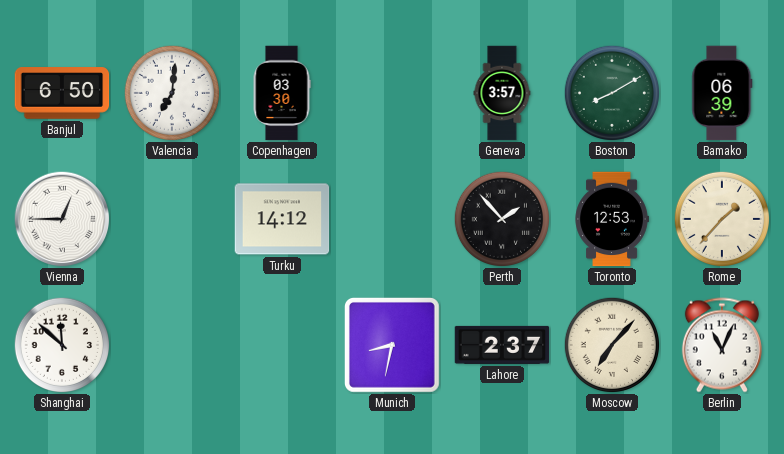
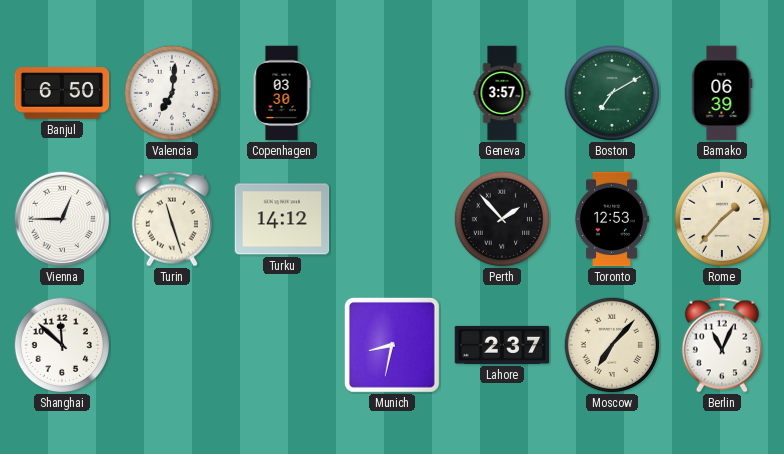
Boston: 8:10 -> 7:10
Turin: none -> 11:27
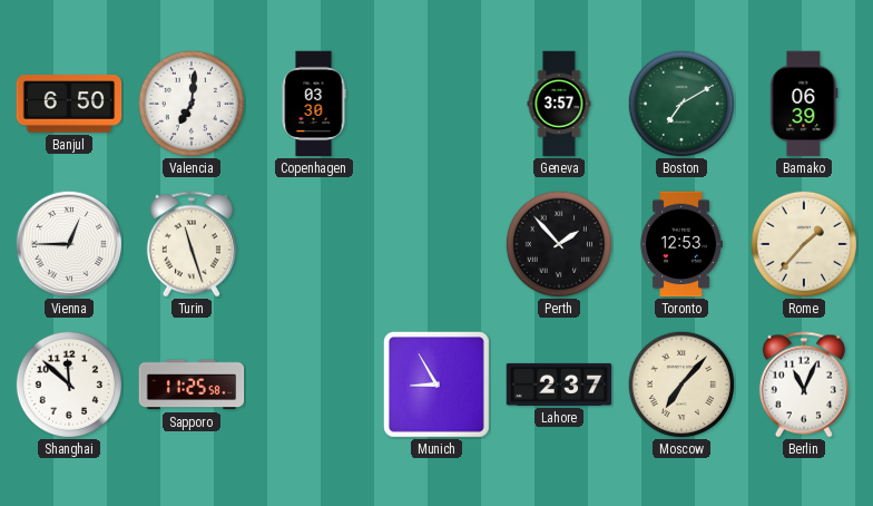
Turku: 14:12 -> none
Sapporo: none -> 11:25
Munich: 8:32 -> 8:55
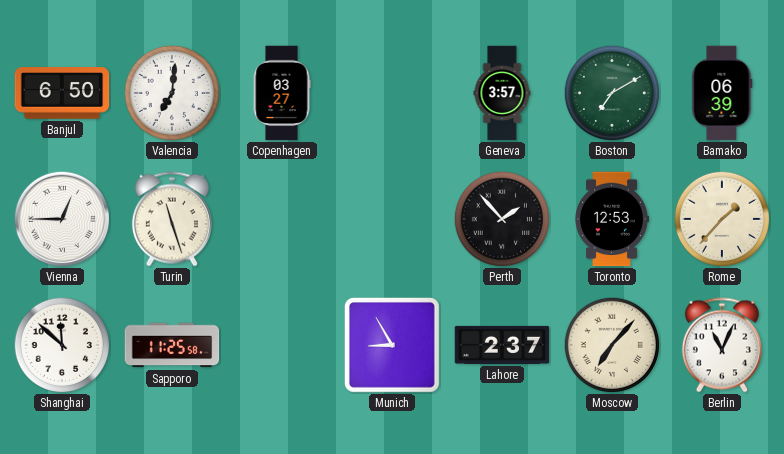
Copenhagen: 03:30 -> 03:27
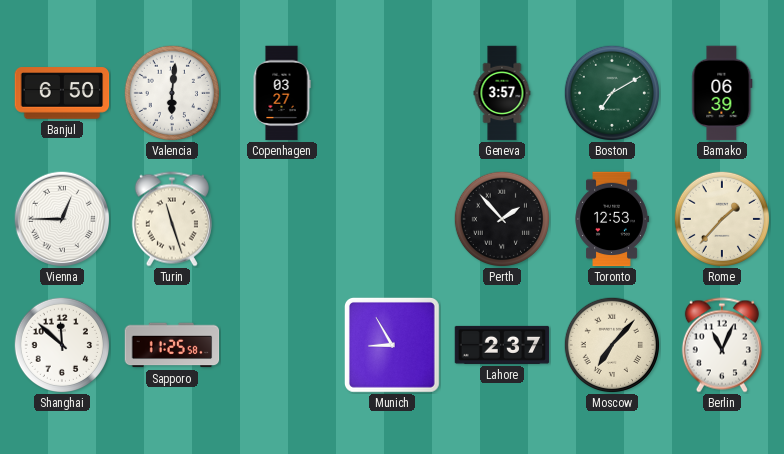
Valencia: 7:01 -> 6:01
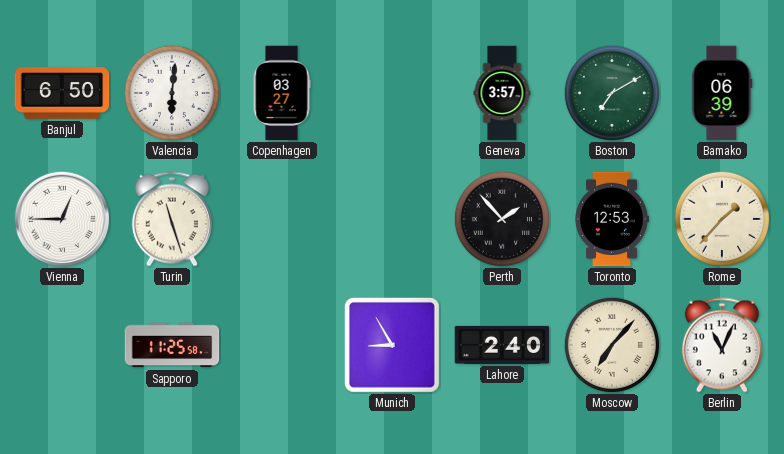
Shanghai: 11:52 -> none
Lahore: 2:37 -> 2:40
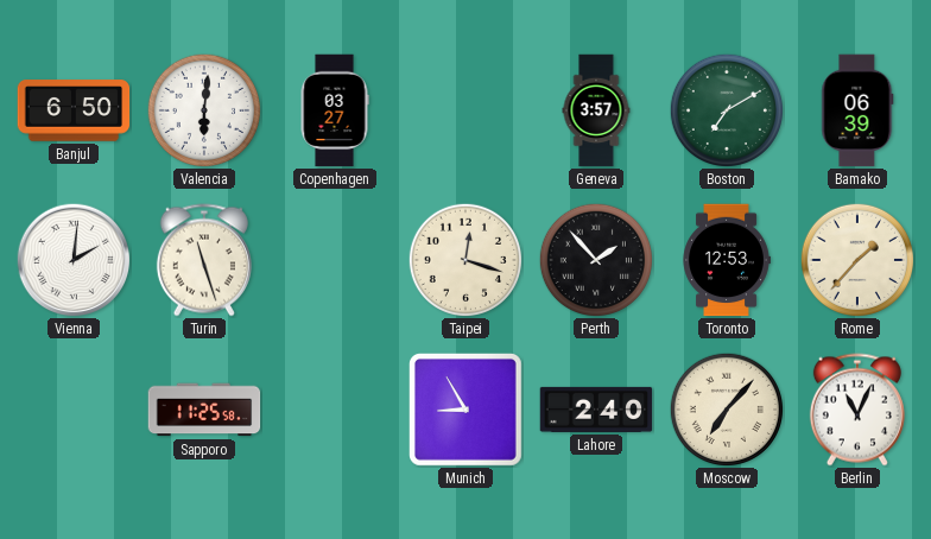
Vienna: 12:45 -> 2:01
Taipei: none -> 12:18
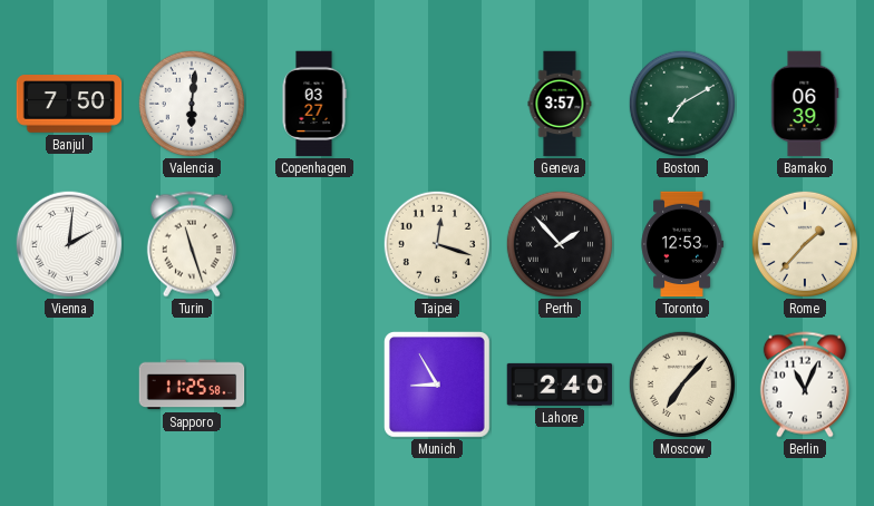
Banjul: 6:50 -> 7:50
